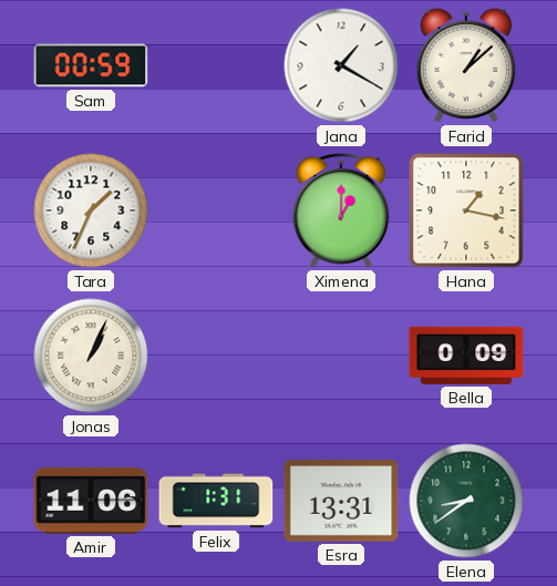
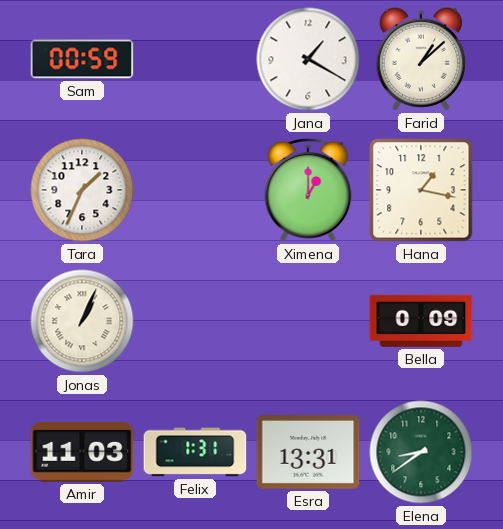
Amir: 11:06 -> 11:03
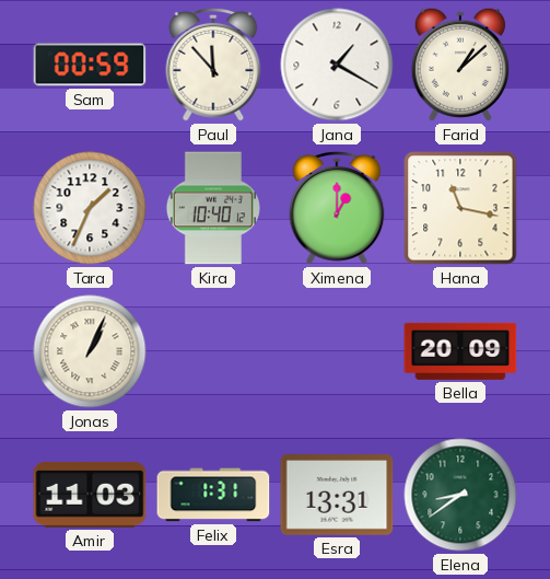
Paul: none -> 11:53
Kira: none -> 10:40
Hana: 1:17 -> 11:17
Bella: 0:09 -> 20:09
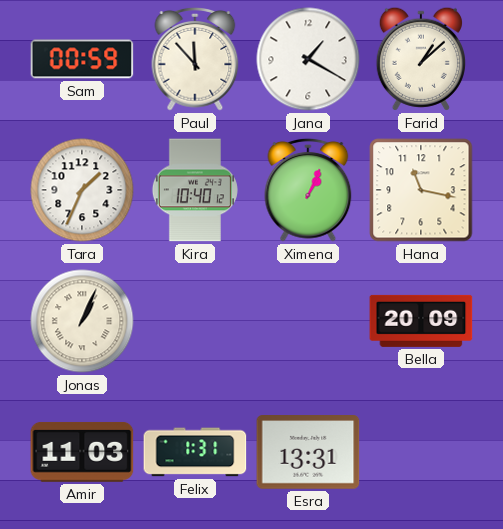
Ximena: 1:00 -> 1:04
Elena: 8:39 -> none
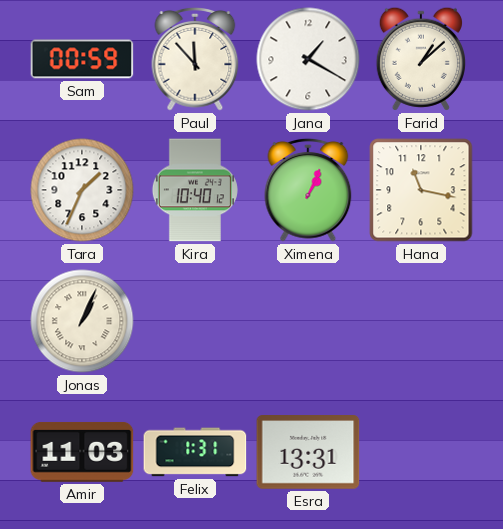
Bella: 20:09 -> none
